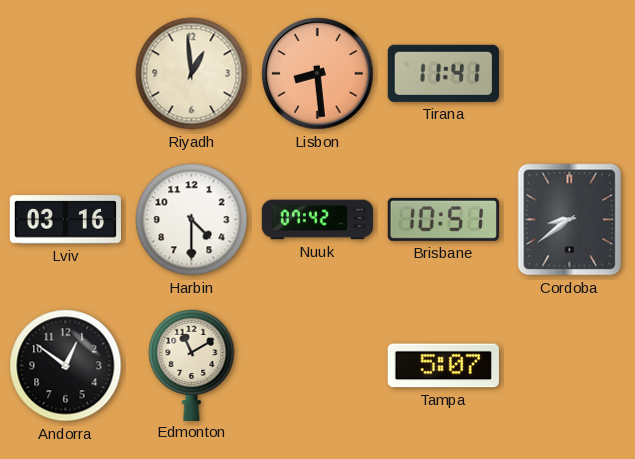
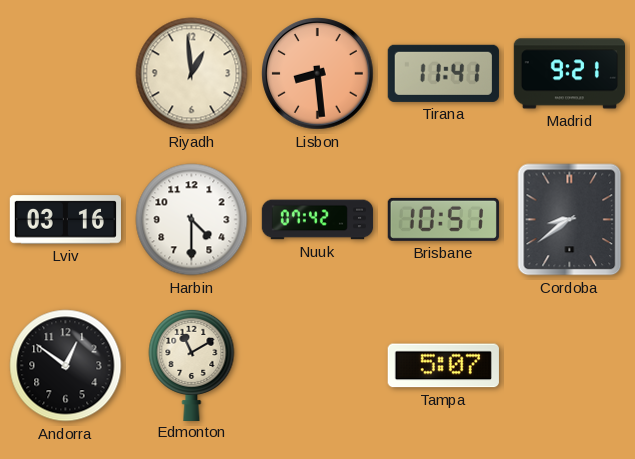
Madrid: none -> 9:21
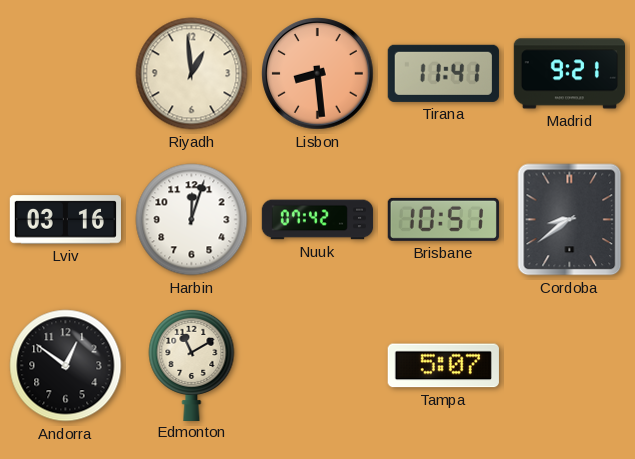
Harbin: 4:30 -> 12:03
